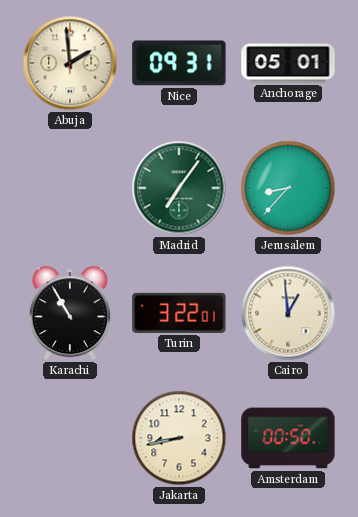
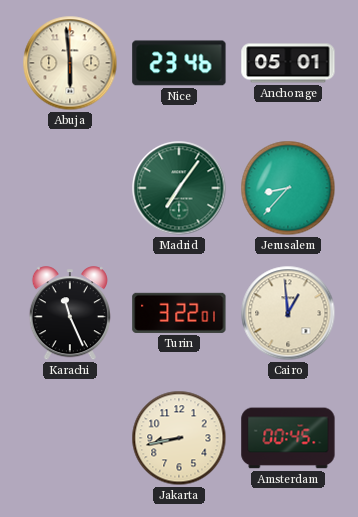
Abuja: 1:59 -> 5:59
Nice: 09:31 -> 23:46
Karachi: 10:55 -> 11:26
Amsterdam: 00:50 -> 00:45
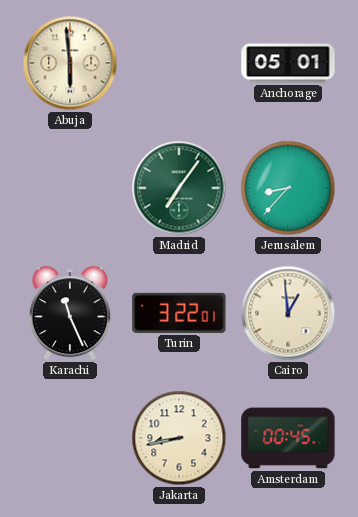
Nice: 23:46 -> none
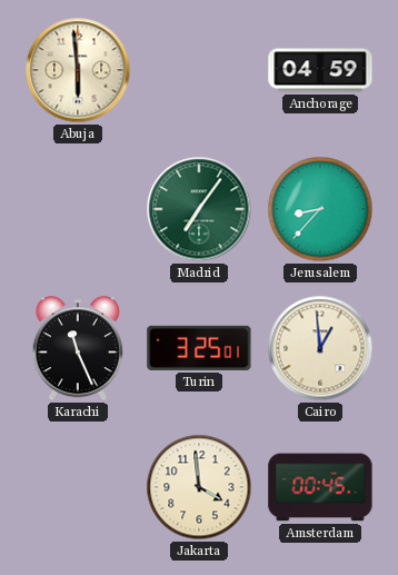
Anchorage: 05:01 -> 04:59
Turin: 3:22 -> 3:25
Jakarta: 8:43 -> 3:59
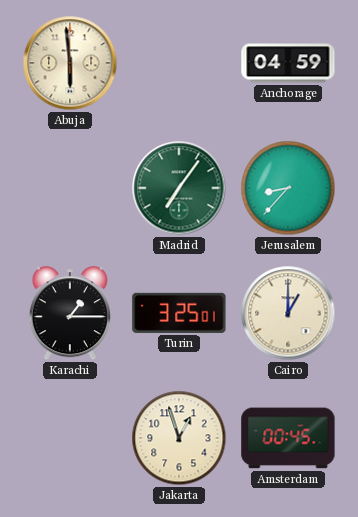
Karachi: 11:26 -> 1:15
Cairo: 12:59 -> 1:00
Jakarta: 3:59 -> 12:57
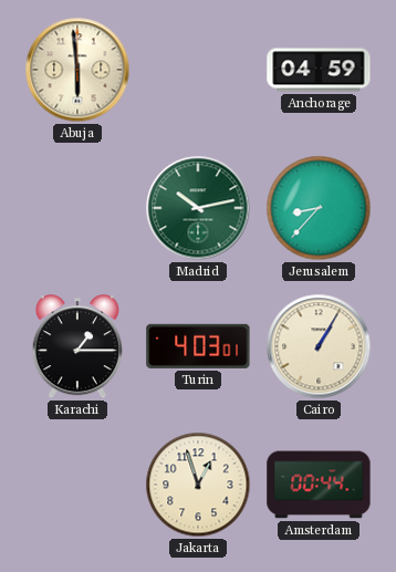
Madrid: 7:06 -> 10:13
Turin: 3:25 -> 4:03
Cairo: 1:00 -> 1:05
Amsterdam: 00:45 -> 00:44
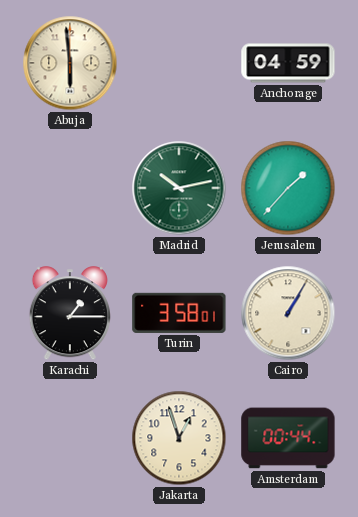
Jerusalem: 8:37 -> 1:37
Turin: 4:03 -> 3:58
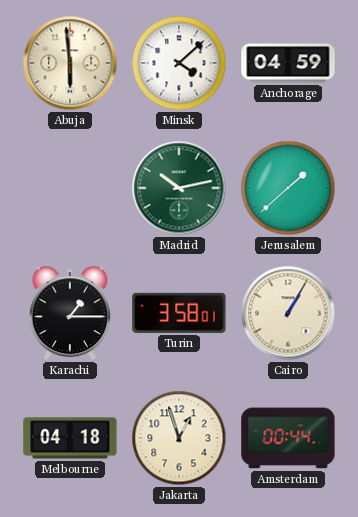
Minsk: none -> 4:08
Jerusalem: 1:37 -> 1:38
Melbourne: none -> 04:18
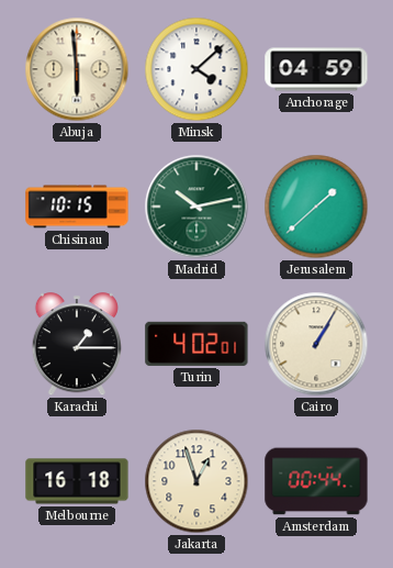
Chisinau: none -> 10:15
Turin: 3:58 -> 4:02
Melbourne: 04:18 -> 16:18
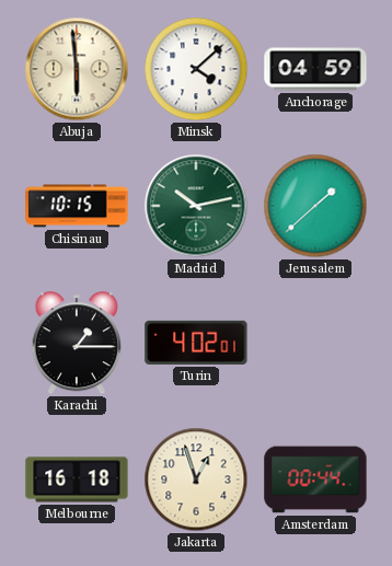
Cairo: 1:05 -> none
